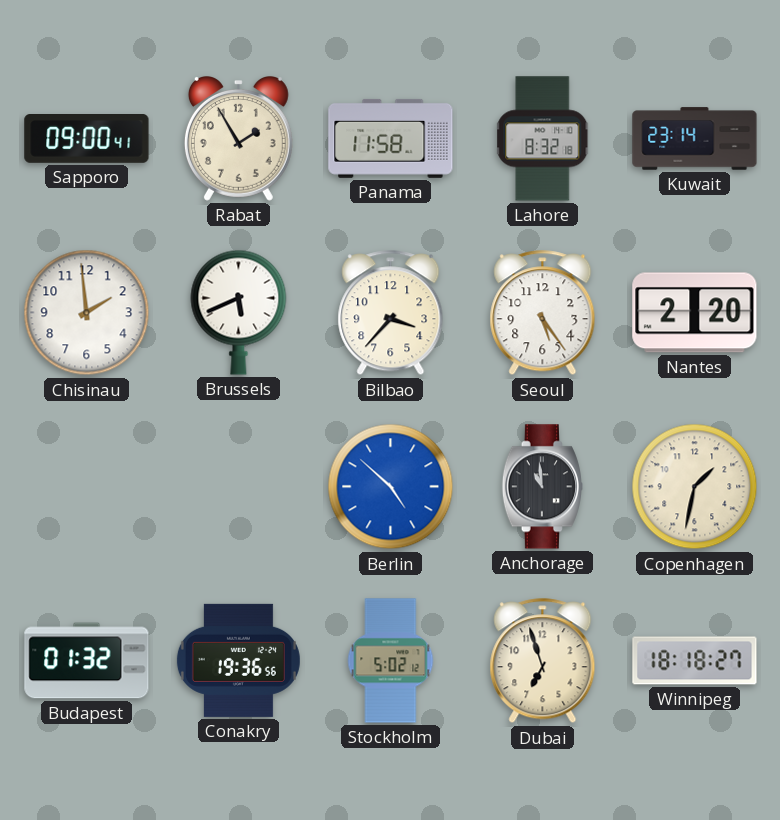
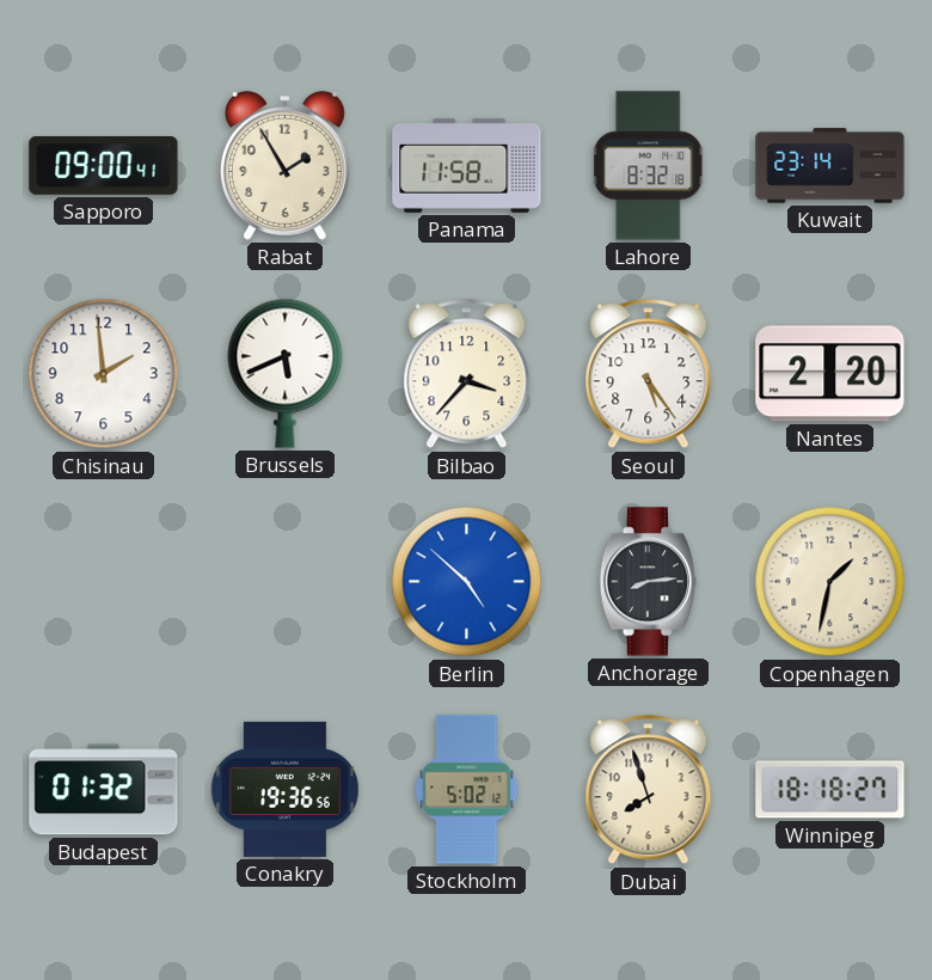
Anchorage: 10:59 -> 8:14
Dubai: 6:57 -> 7:57
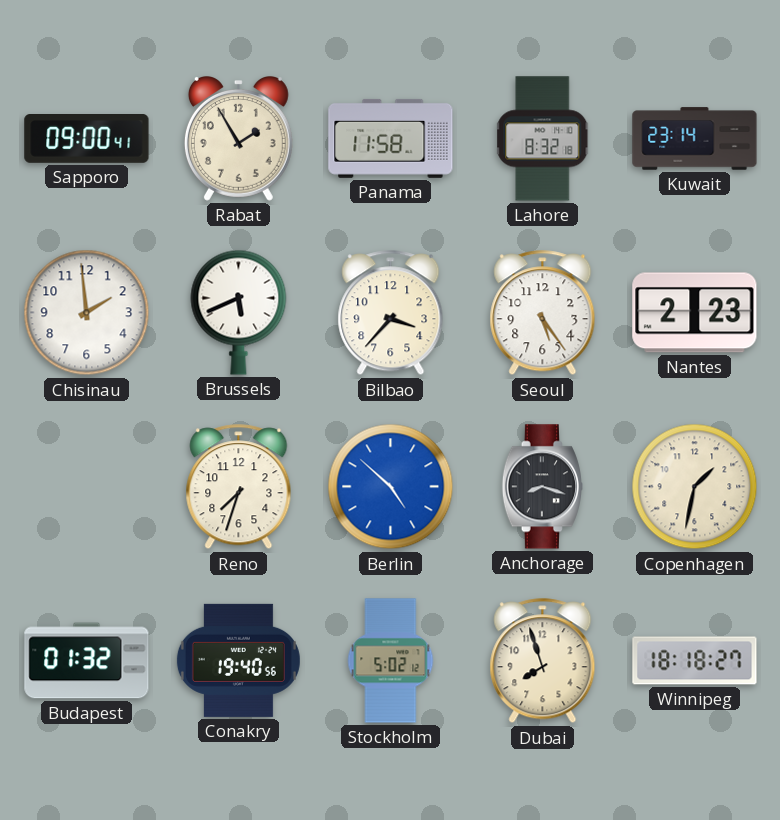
Nantes: 2:20 -> 2:23
Reno: none -> 7:33
Anchorage: 8:14 -> 8:18
Conakry: 19:36 -> 19:40
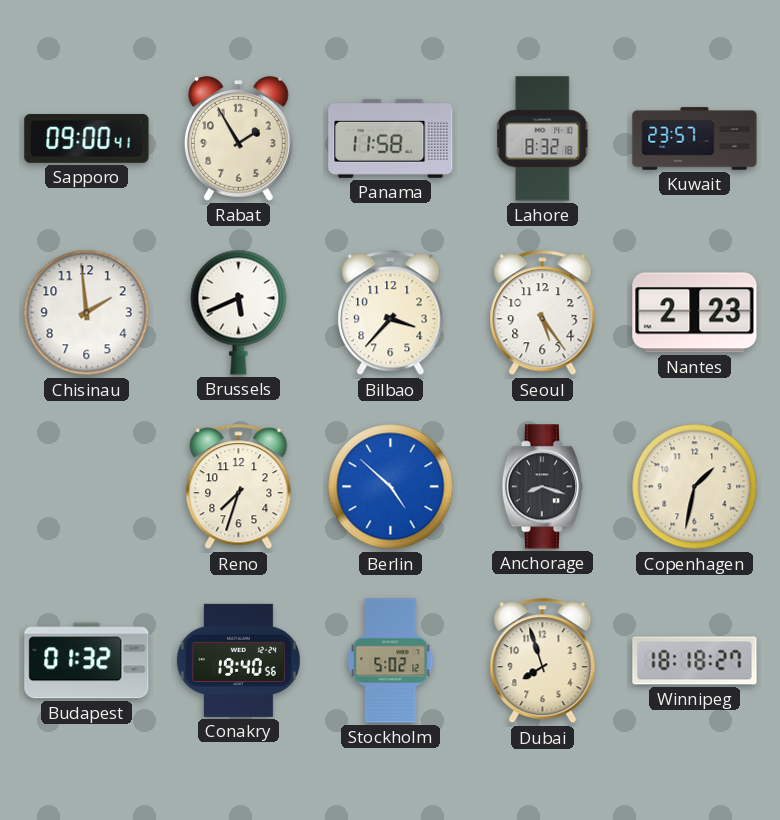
Kuwait: 23:14 -> 23:57
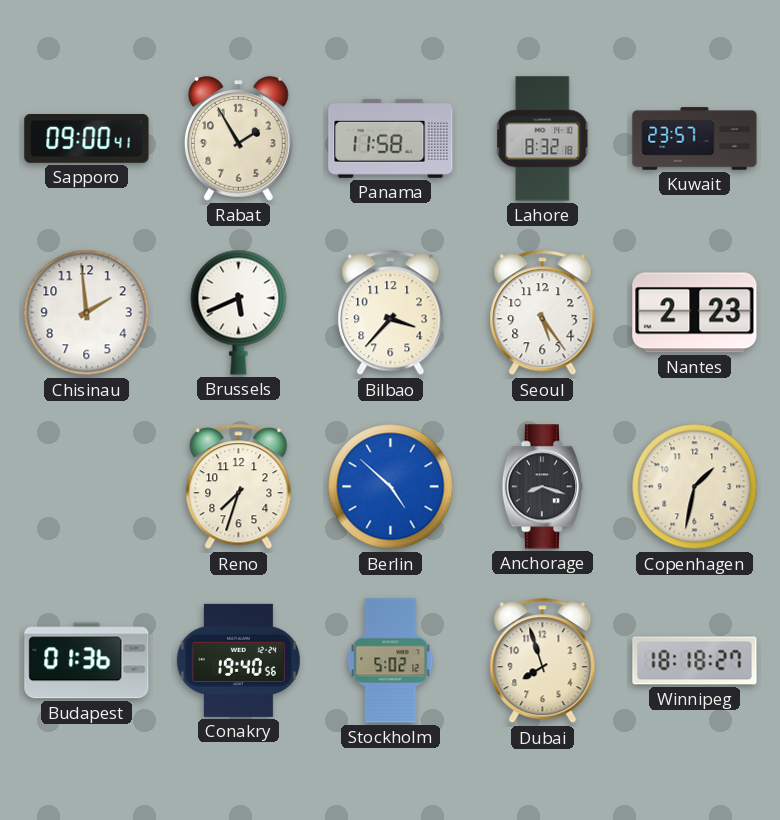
Budapest: 01:32 -> 01:36
